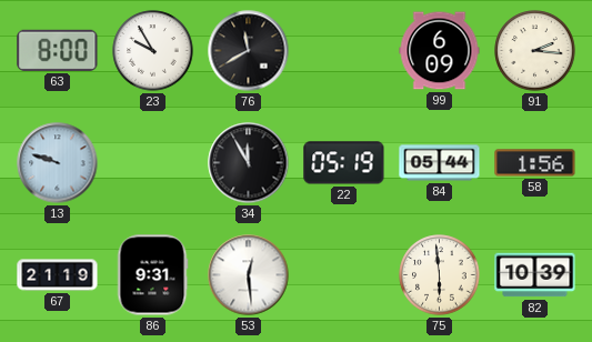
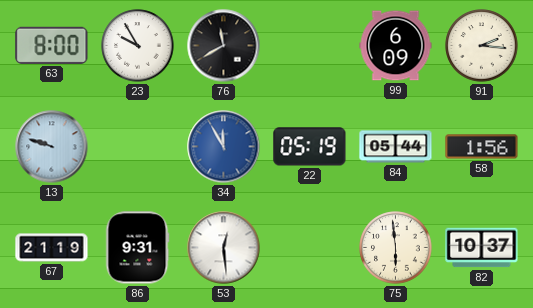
34 dial: black -> blue
82: 10:39 -> 10:37
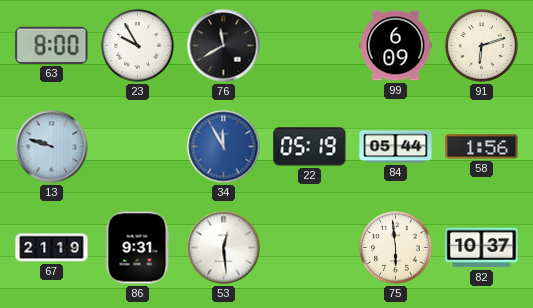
91: 2:16 -> 6:12
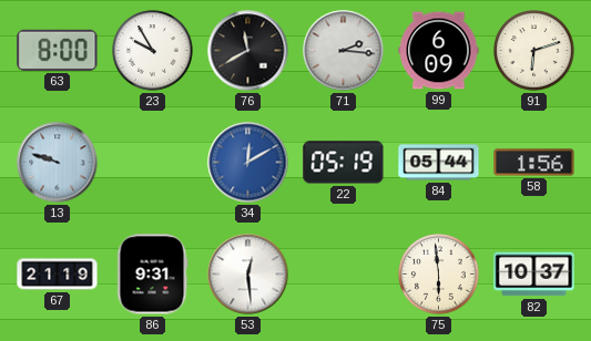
71: none -> 2:16
34: 11:55 -> 12:10
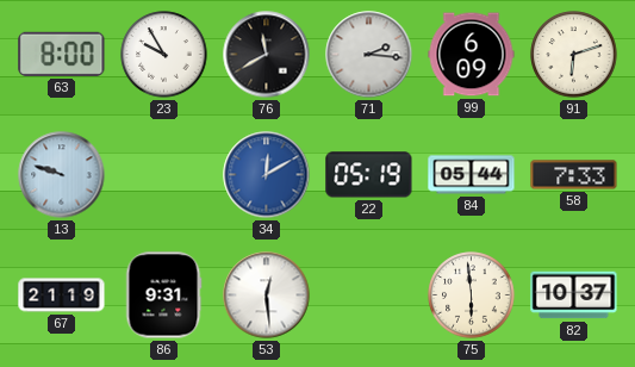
58: 1:56 -> 7:33
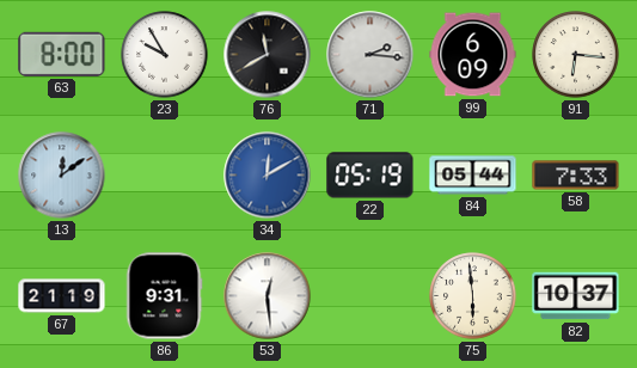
91: 6:12 -> 6:16
13: 9:48 -> 12:09
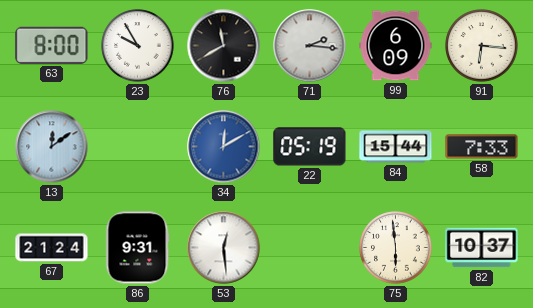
84: 05:44 -> 15:44
67: 21:19 -> 21:24
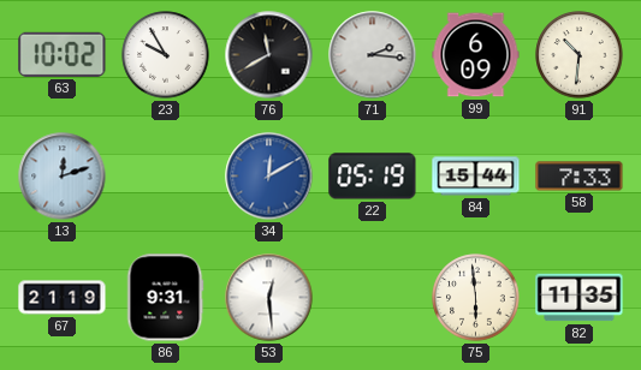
63: 8:00 -> 10:02
91: 6:16 -> 10:31
13: 12:09 -> 12:12
67: 21:24 -> 21:19
82: 10:37 -> 11:35
